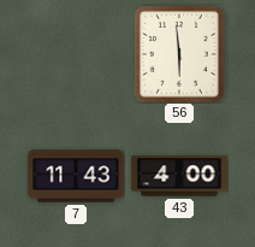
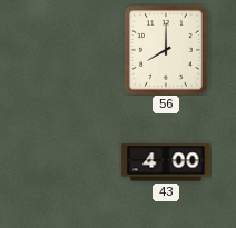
56: 5:59 -> 8:00
7: 11:43 -> none
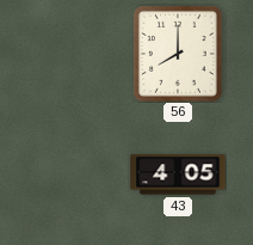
43: 4:00 -> 4:05
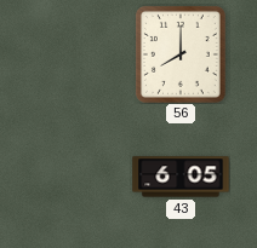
43: 4:05 -> 6:05
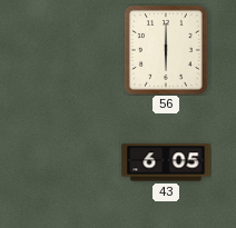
56: 8:00 -> 6:00
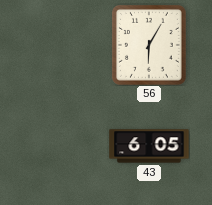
56: 6:00 -> 6:05
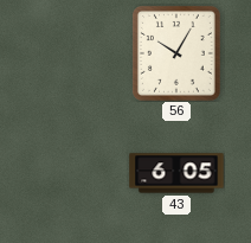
56: 6:05 -> 10:05
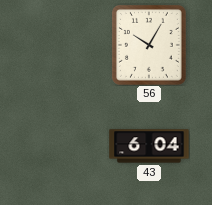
43: 6:05 -> 6:04
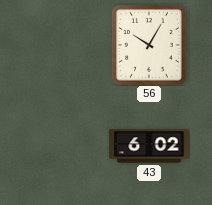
43: 6:04 -> 6:02
